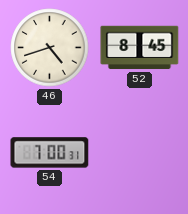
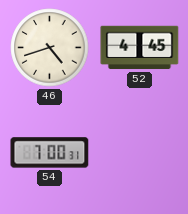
52: 8:45 -> 4:45
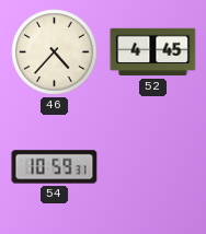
46: 4:42 -> 4:37
54: 7:00 -> 10:59
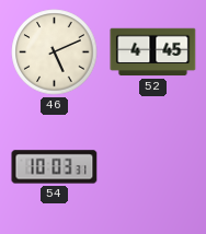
46: 4:37 -> 5:11
54: 10:59 -> 10:03
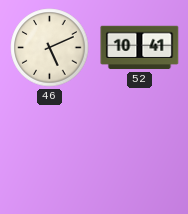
52: 4:45 -> 10:41
54: 10:03 -> none
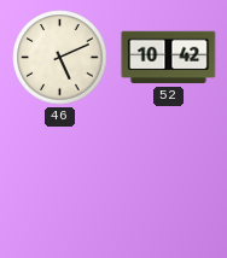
52: 10:41 -> 10:42
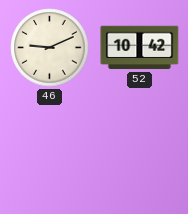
46: 5:11 -> 9:11
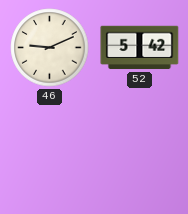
52: 10:42 -> 5:42
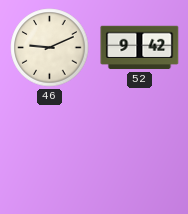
52: 5:42 -> 9:42
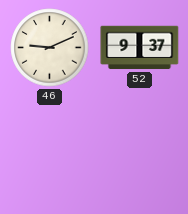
52: 9:42 -> 9:37
